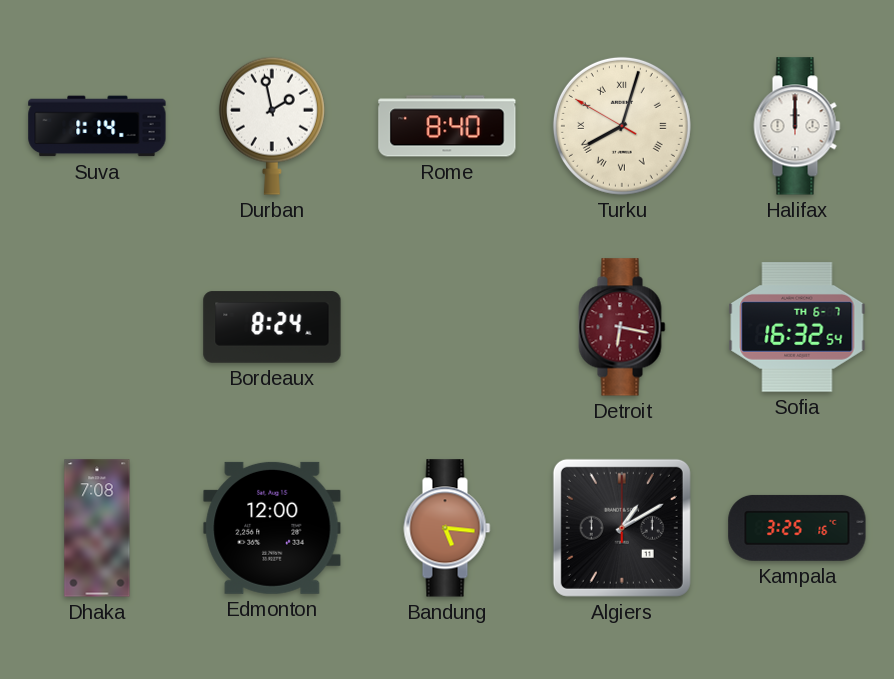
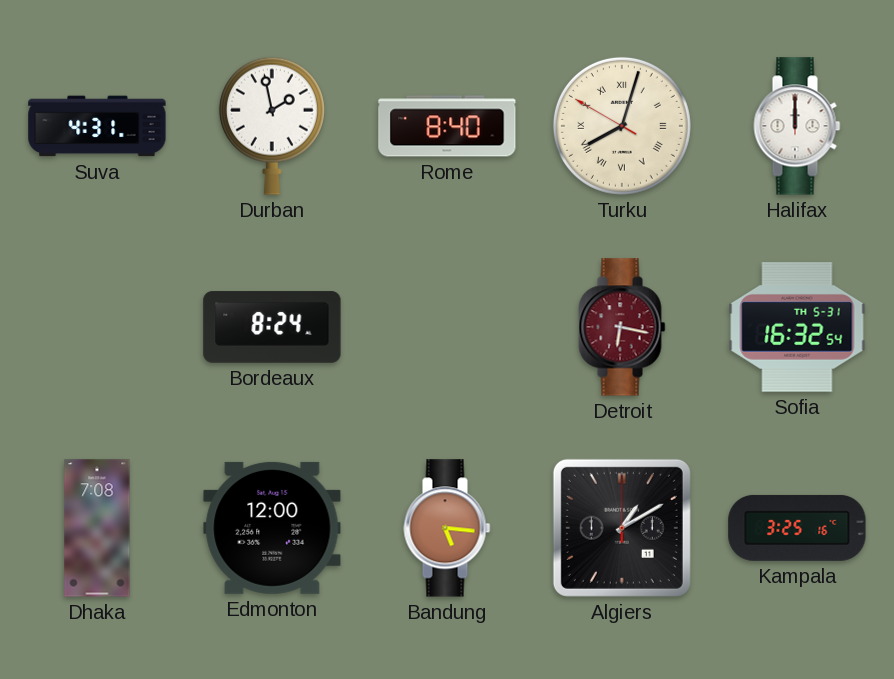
Suva: 1:14 -> 4:31
Sofia date: TH 6-7 -> TH 5-31
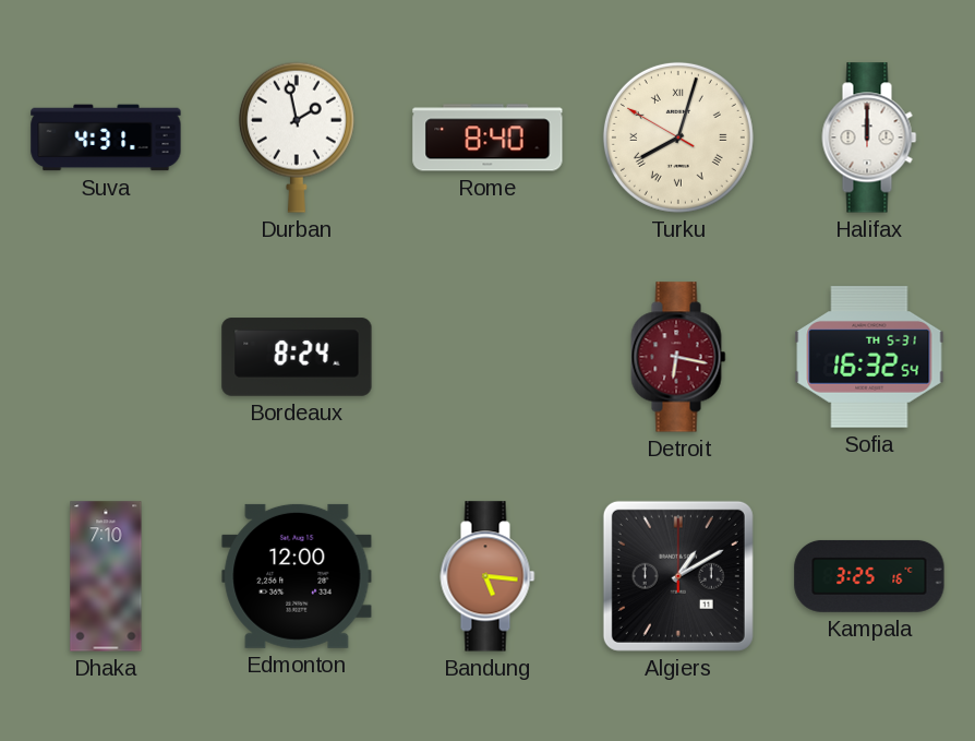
Dhaka: 7:08 -> 7:10
